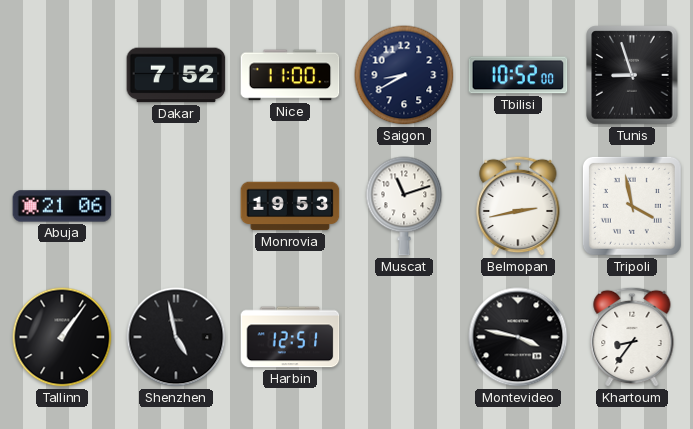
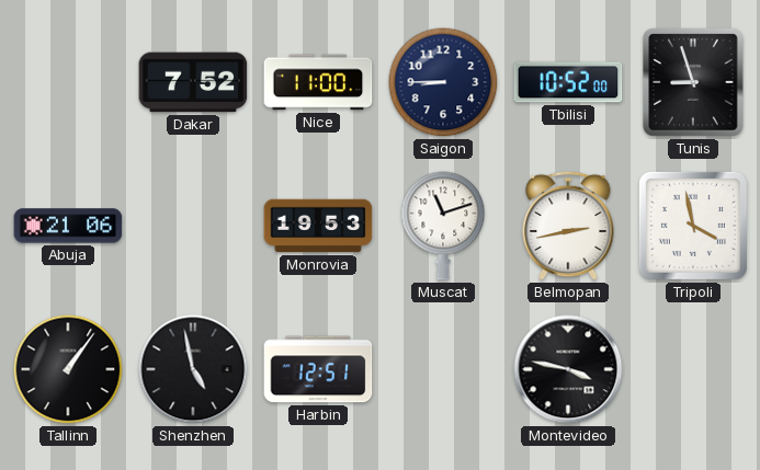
Saigon: 8:40 -> 8:45
Khartoum: 8:36 -> none
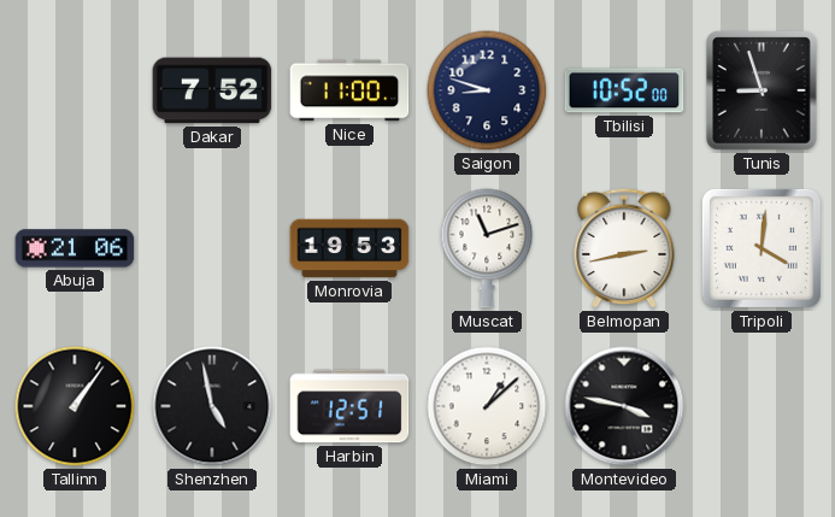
Saigon: 8:45 -> 8:48
Tripoli: 3:58 -> 4:01
Miami: none -> 1:08
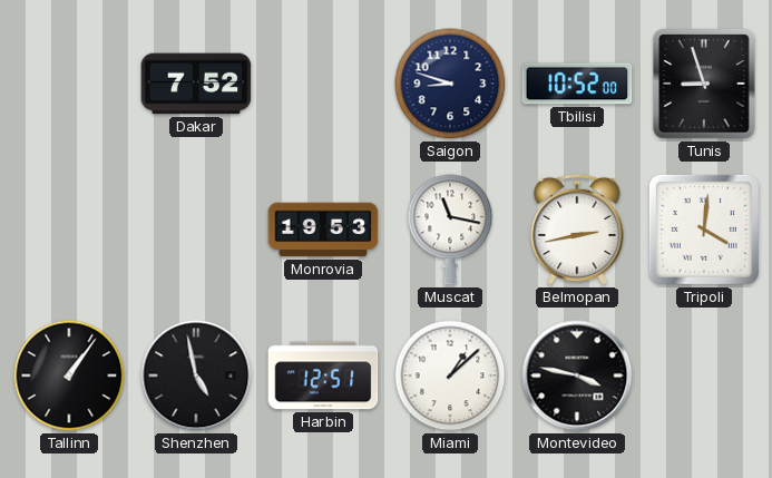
Nice: 11:00 -> none
Abuja: 21:06 -> none
Muscat: 11:12 -> 11:17
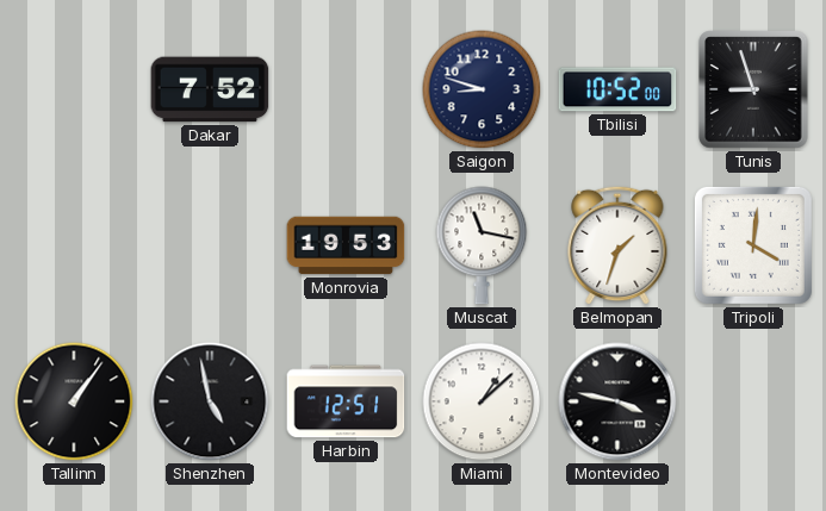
Belmopan: 2:43 -> 1:33
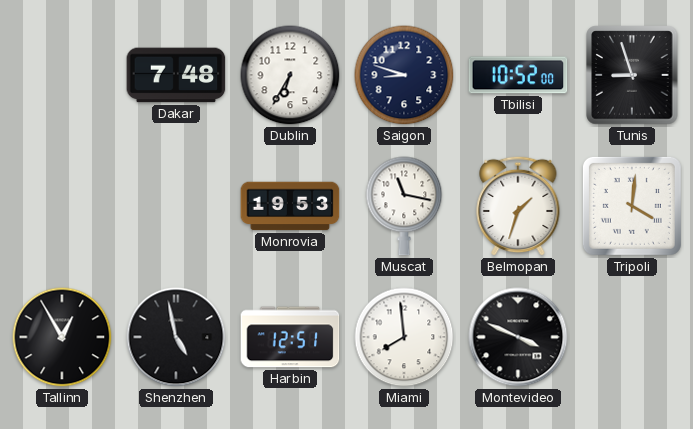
Dakar: 7:52 -> 7:48
Dublin: none -> 6:35
Tallinn: 1:06 -> 12:55
Miami: 1:08 -> 7:59
Montevideo: 3:47 -> 3:49
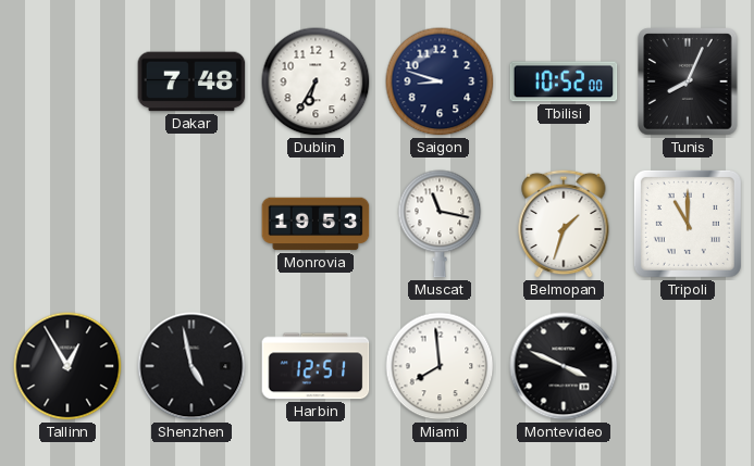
Tunis: 8:57 -> 8:04
Tripoli: 4:01 -> 11:00
